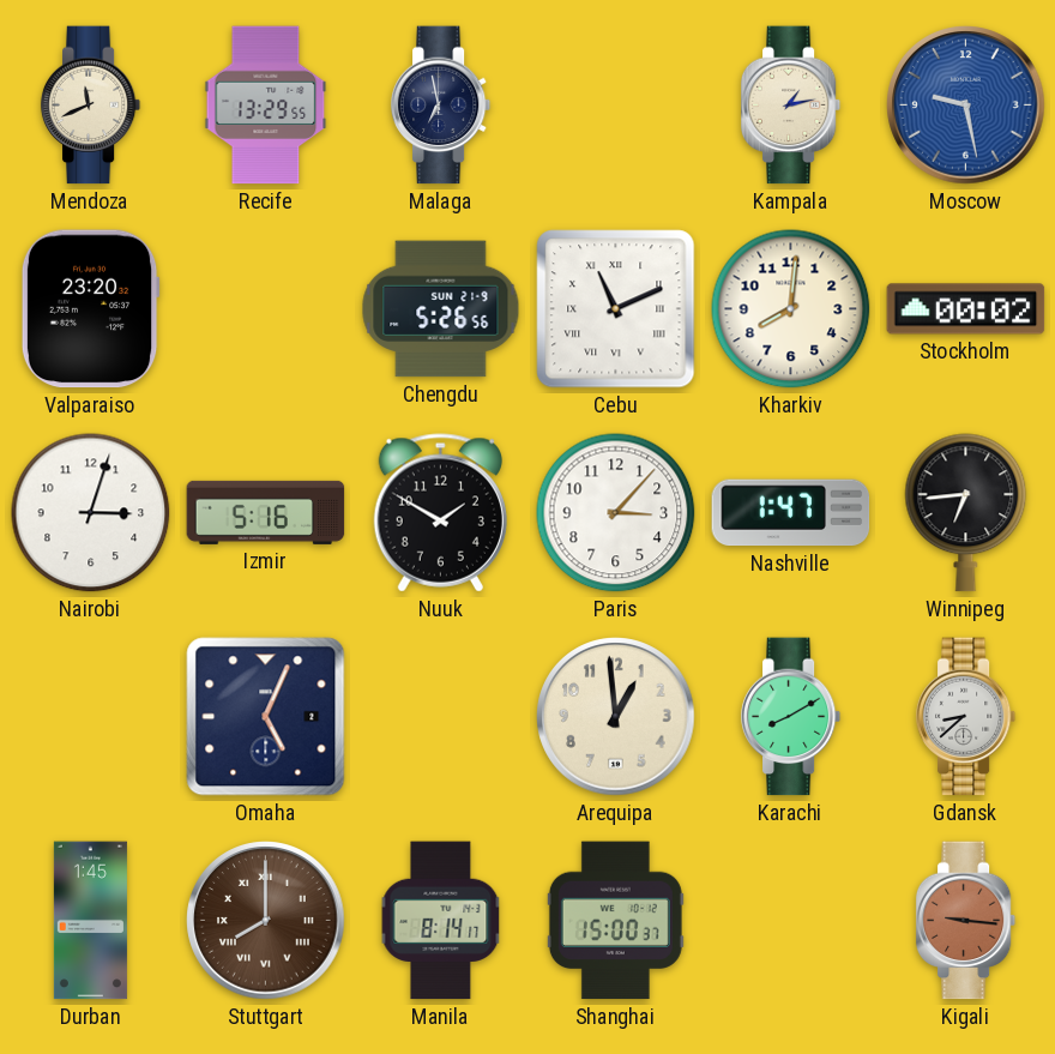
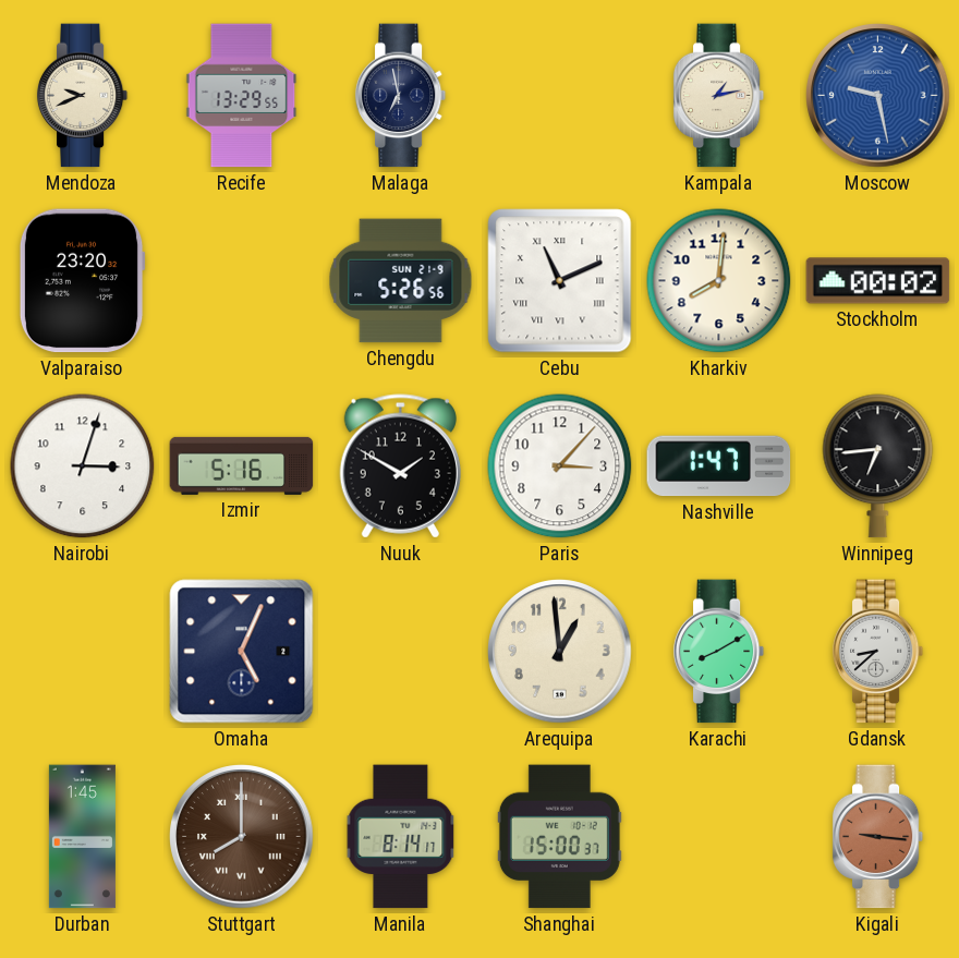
Mendoza: 11:41 -> 9:41
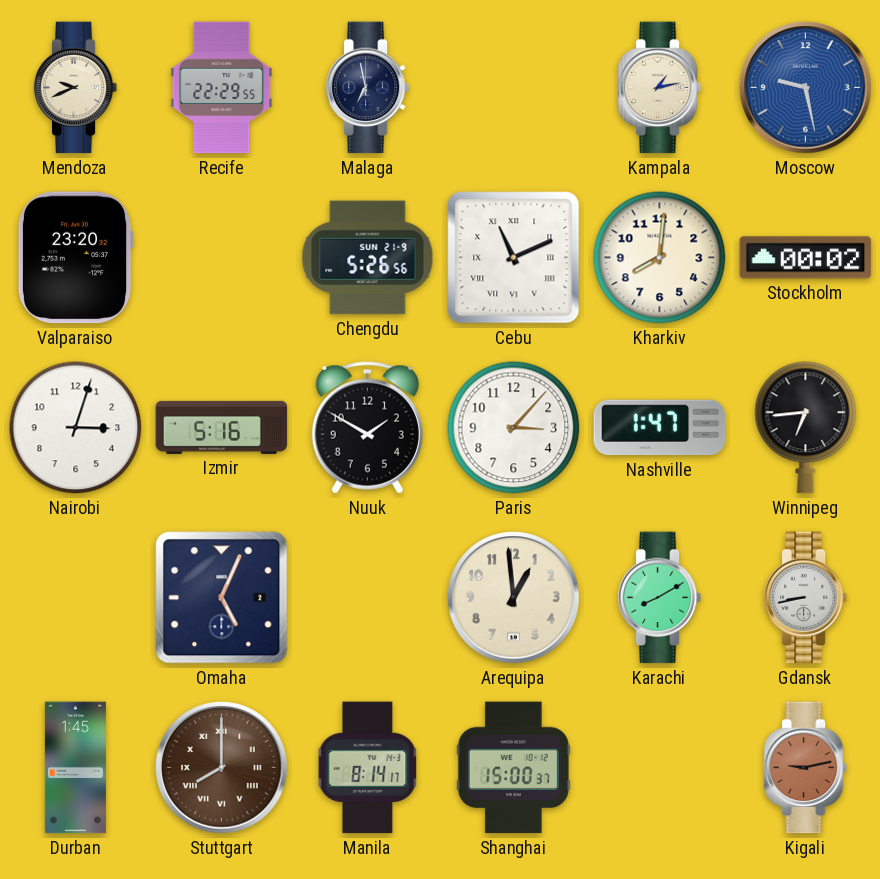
Recife: 13:29 -> 22:29
Gdansk: 8:38 -> 8:43
Kigali: 9:16 -> 9:13
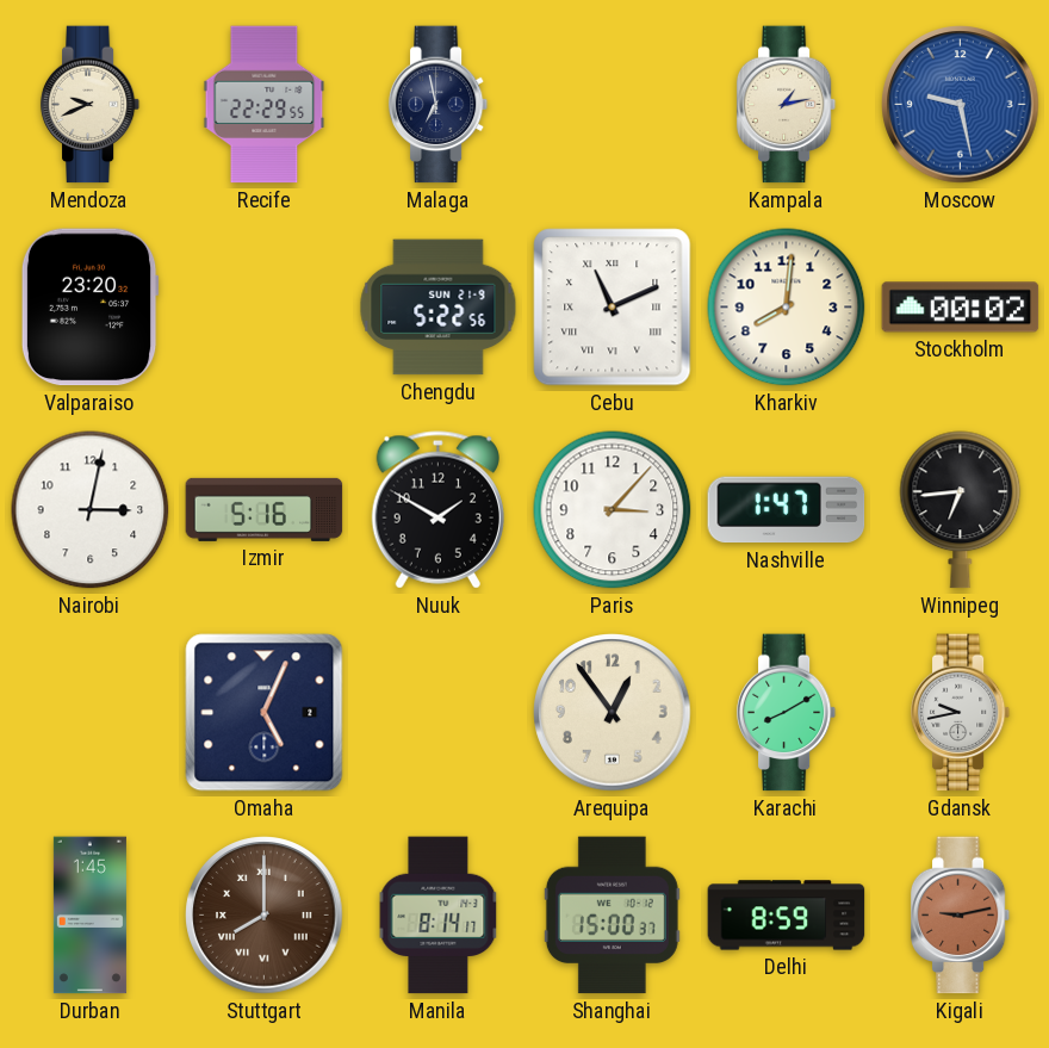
Chengdu: 5:26 -> 5:22
Nairobi: 3:03 -> 3:02
Arequipa: 12:59 -> 12:54
Gdansk: 8:43 -> 9:43
Delhi: none -> 8:59
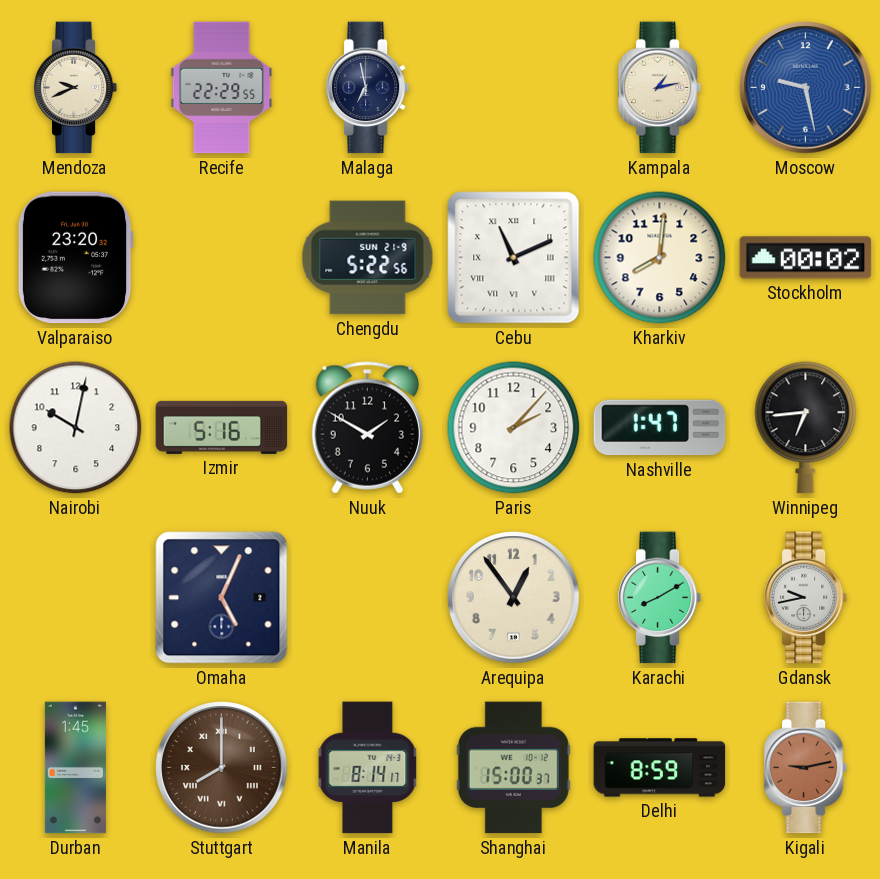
Nairobi: 3:02 -> 10:02
Paris: 3:07 -> 2:07
